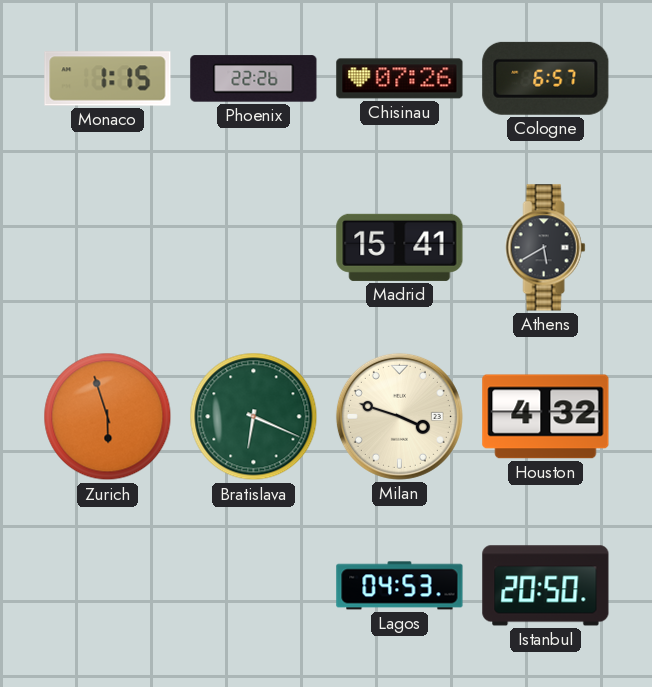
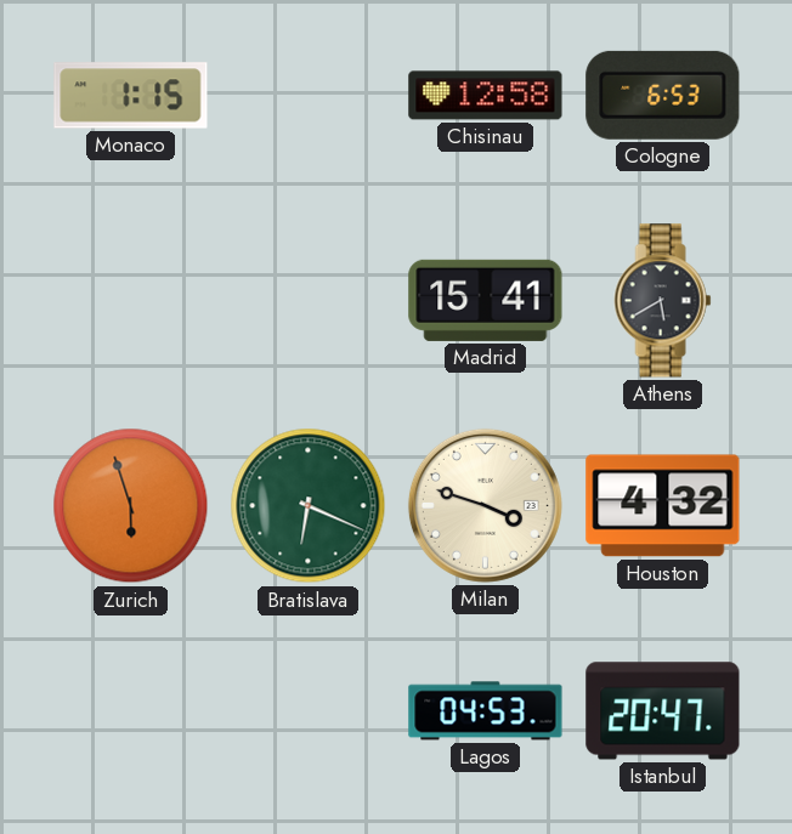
Phoenix: 22:26 -> none
Chisinau: 07:26 -> 12:58
Cologne: 6:57 -> 6:53
Istanbul: 20:50 -> 20:47
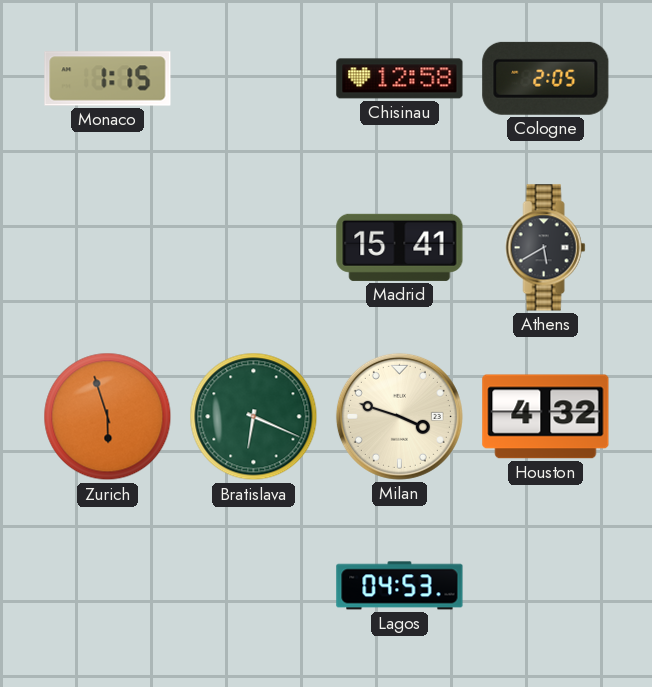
Cologne: 6:53 -> 2:05
Istanbul: 20:47 -> none
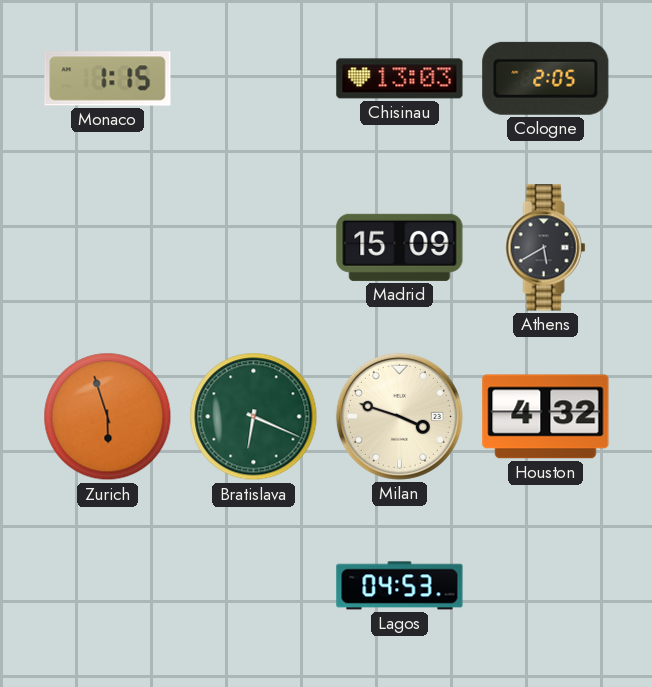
Chisinau: 12:58 -> 13:03
Madrid: 15:41 -> 15:09
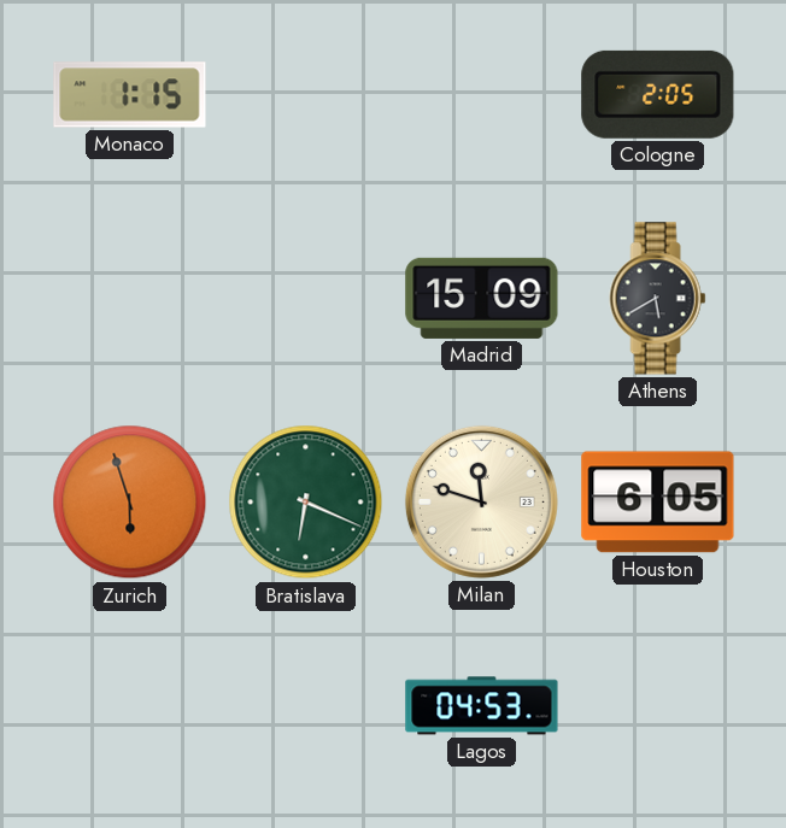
Chisinau: 13:03 -> none
Milan: 3:48 -> 11:48
Houston: 4:32 -> 6:05
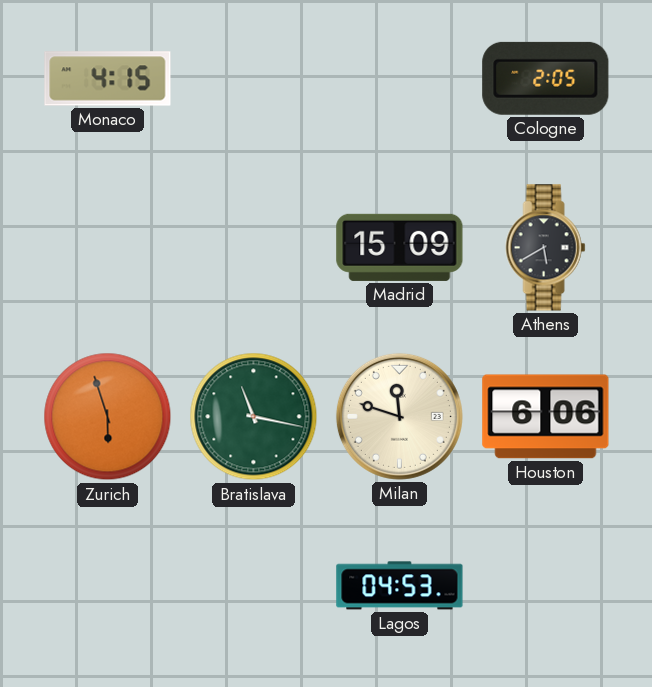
Monaco: 1:15 -> 4:15
Bratislava: 6:19 -> 11:17
Houston: 6:05 -> 6:06
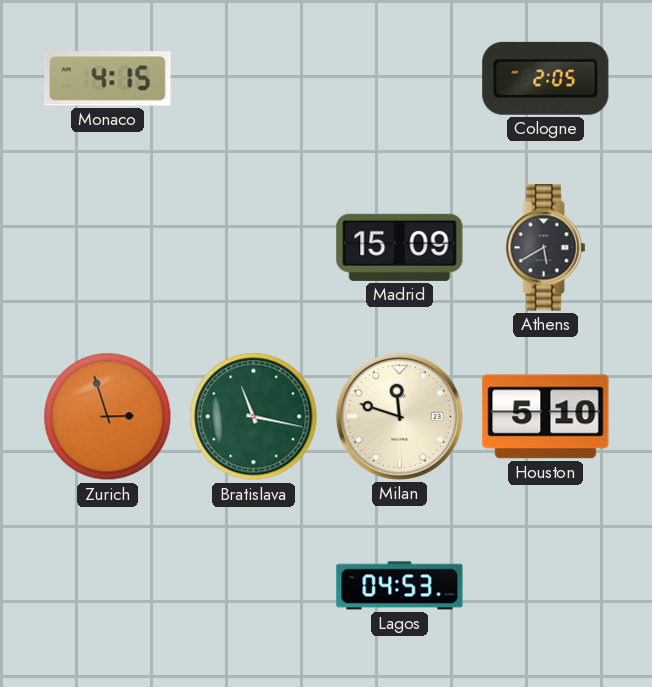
Zurich: 5:57 -> 2:57
Houston: 6:06 -> 5:10
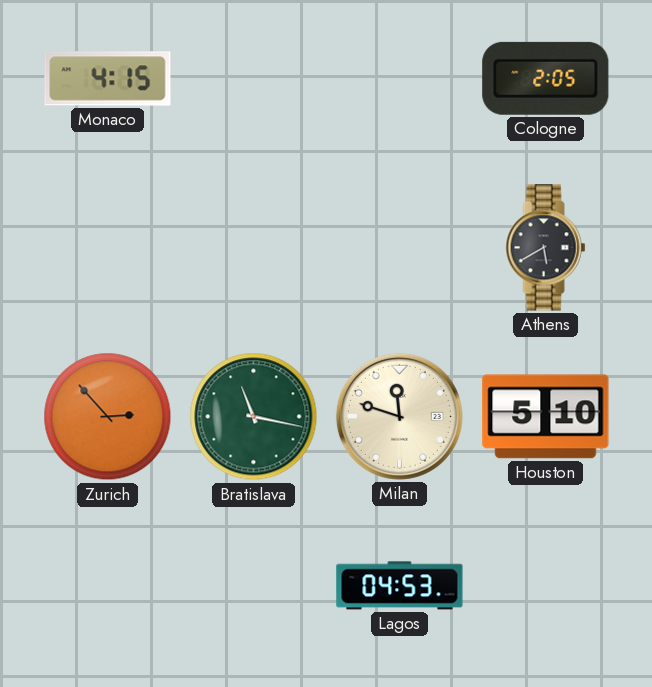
Madrid: 15:09 -> none
Zurich: 2:57 -> 2:53
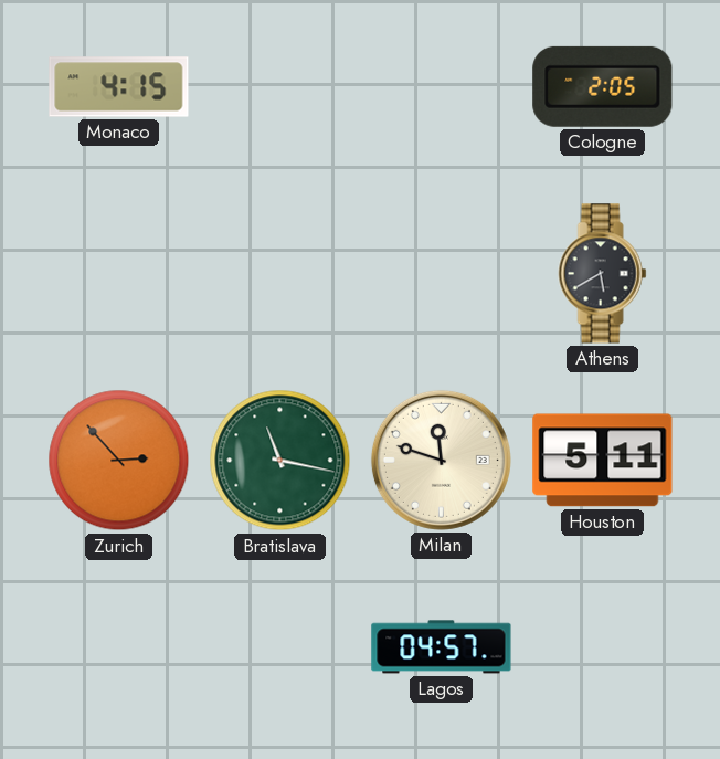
Houston: 5:10 -> 5:11
Lagos: 04:53 -> 04:57
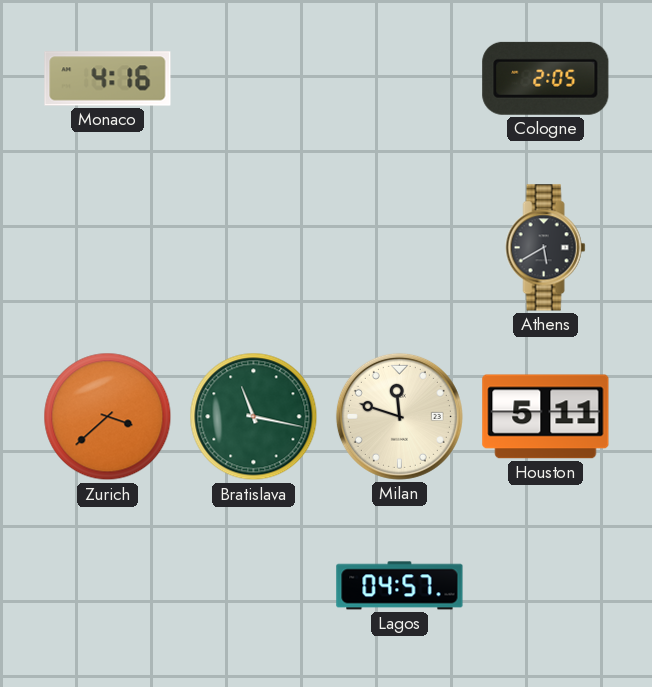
Monaco: 4:15 -> 4:16
Zurich: 2:53 -> 3:38
